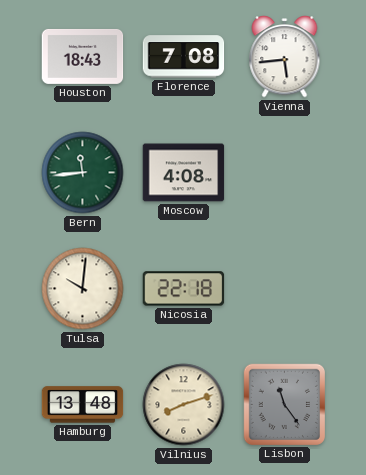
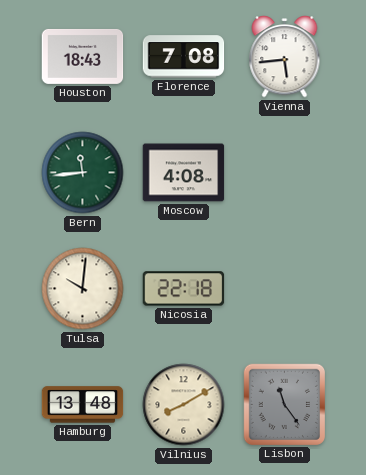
Vilnius: 8:12 -> 8:10
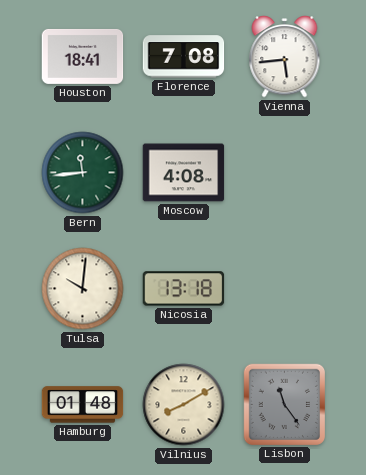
Houston: 18:43 -> 18:41
Nicosia: 22:18 -> 13:18
Hamburg: 13:48 -> 01:48
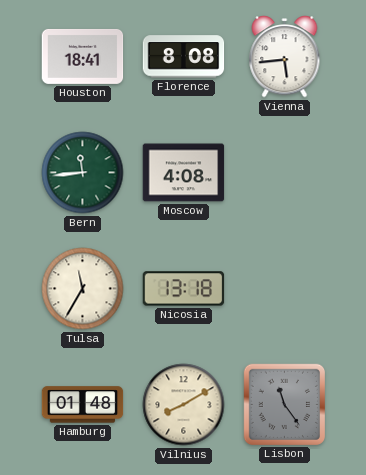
Florence: 7:08 -> 8:08
Tulsa: 10:01 -> 11:35
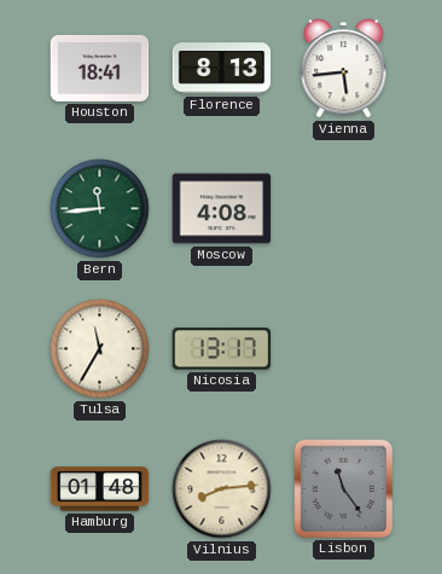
Florence: 8:08 -> 8:13
Nicosia: 13:18 -> 13:17
Vilnius: 8:10 -> 8:14
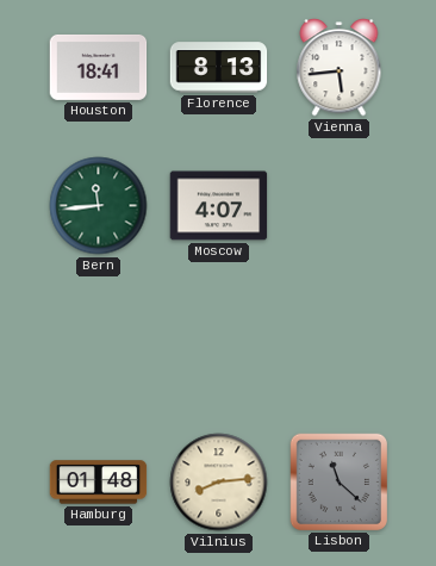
Moscow: 4:08 -> 4:07
Tulsa: 11:35 -> none
Nicosia: 13:17 -> none
Lisbon: 11:24 -> 11:22
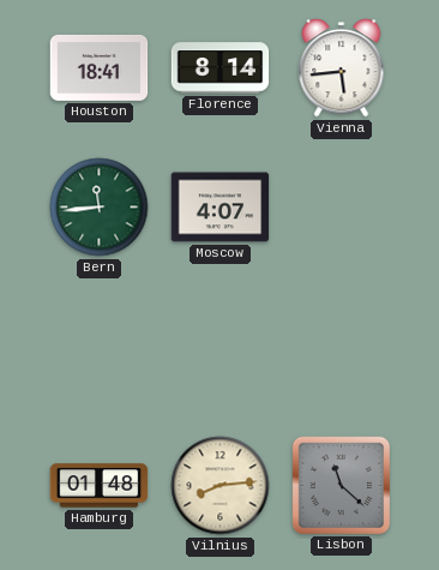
Florence: 8:13 -> 8:14
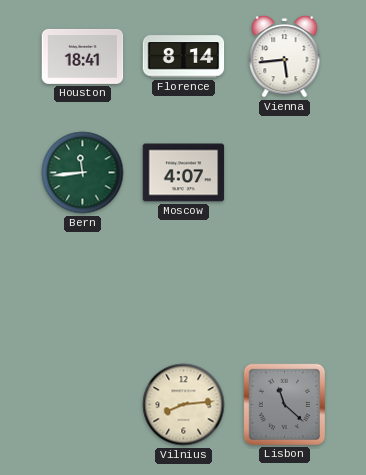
Hamburg: 01:48 -> none
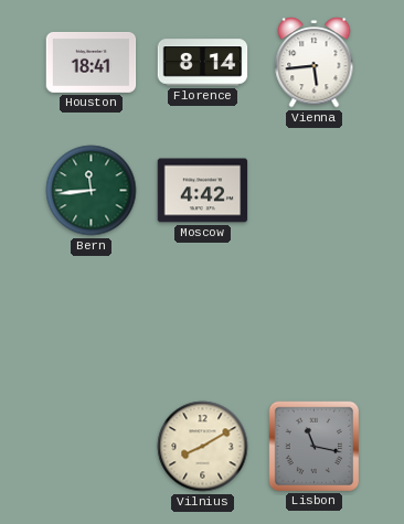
Moscow: 4:07 -> 4:42
Vilnius: 8:14 -> 8:10
Lisbon: 11:22 -> 11:17
